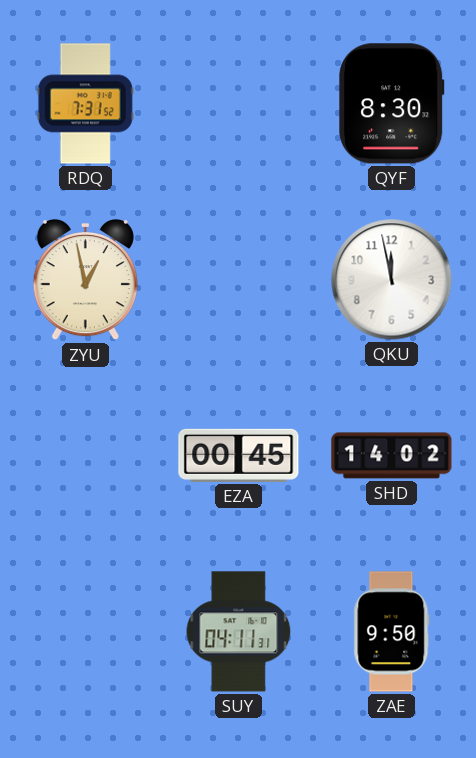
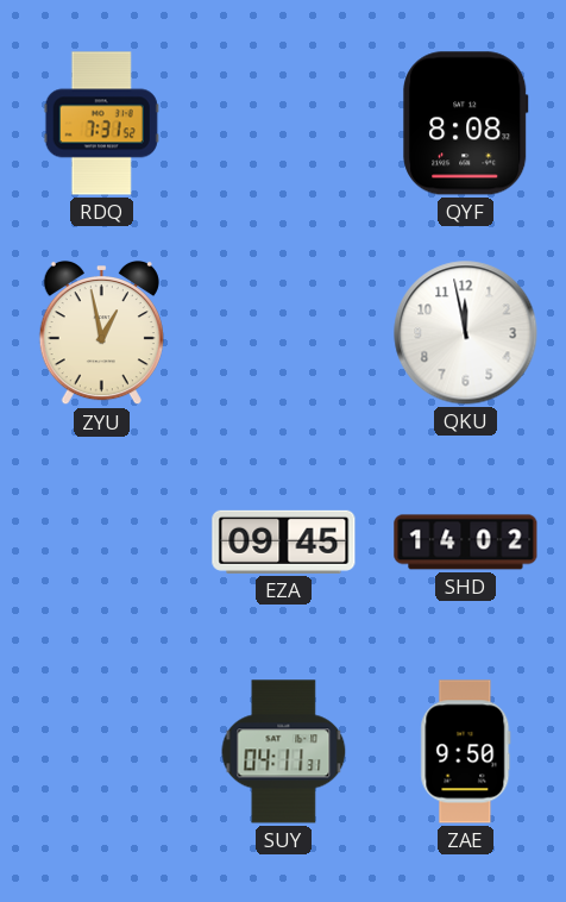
QYF: 8:30 -> 8:08
EZA: 00:45 -> 09:45
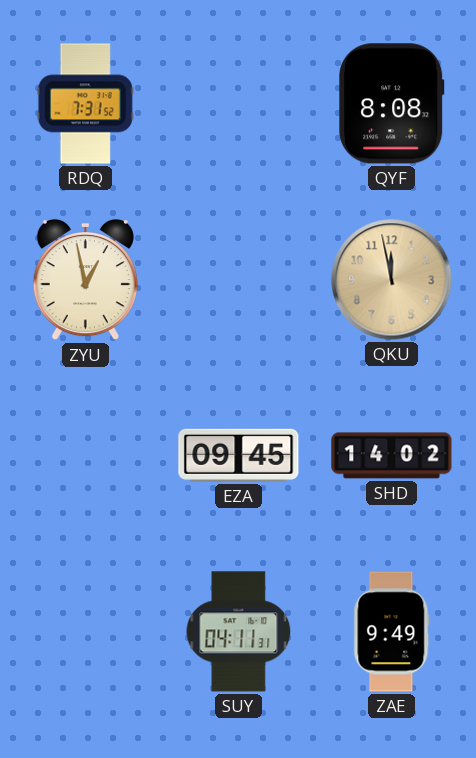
QKU dial: white -> champagne
ZAE: 9:50 -> 9:49
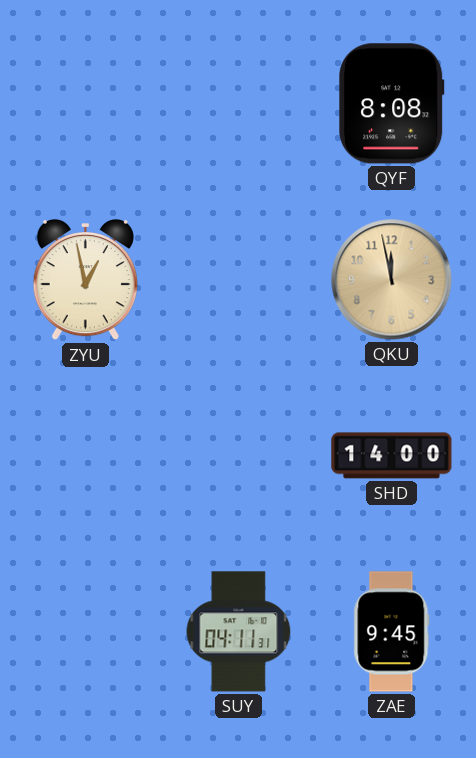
RDQ: 7:31 -> none
EZA: 09:45 -> none
SHD: 14:02 -> 14:00
ZAE: 9:49 -> 9:45
